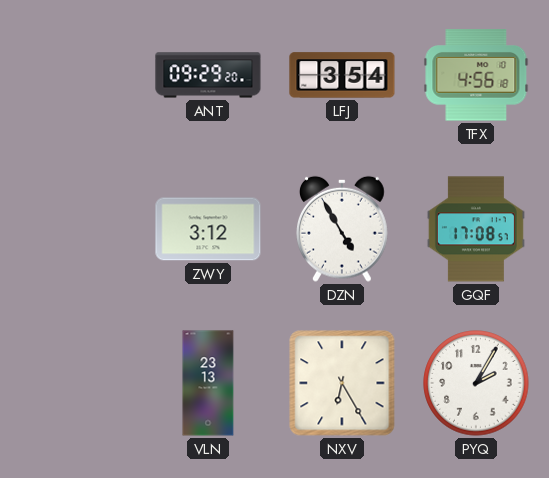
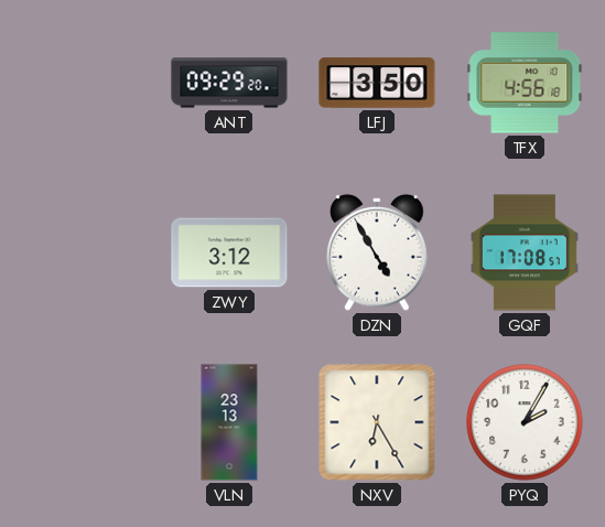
LFJ: 3:54 -> 3:50
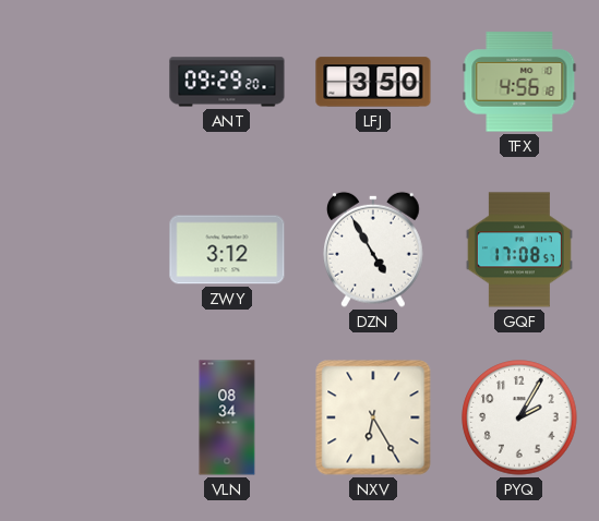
VLN: 23:13 -> 08:34
